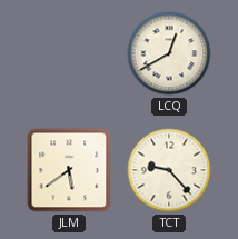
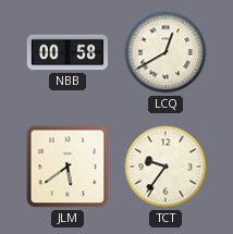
NBB: none -> 00:58
TCT: 9:23 -> 9:36
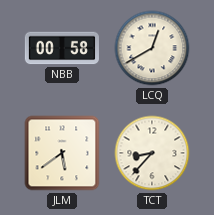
TCT: 9:36 -> 8:37
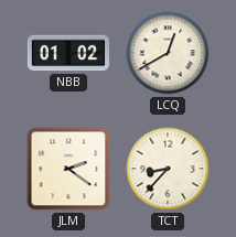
NBB: 00:58 -> 01:02
JLM: 5:39 -> 2:21
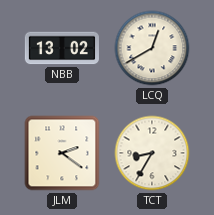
NBB: 01:02 -> 13:02
TCT: 8:37 -> 8:35
